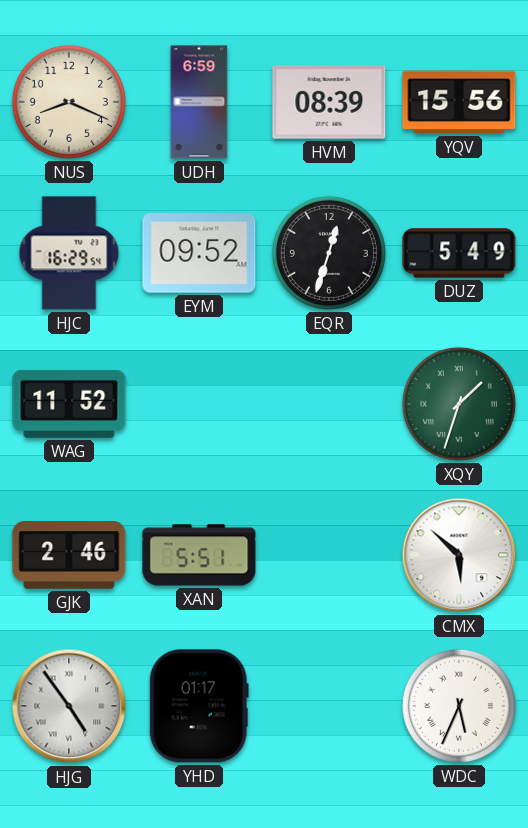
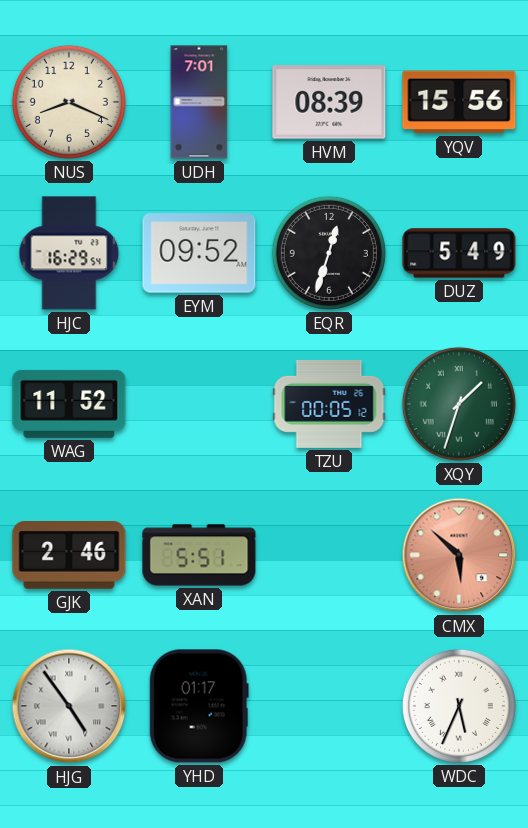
UDH: 6:59 -> 7:01
TZU: none -> 00:05
CMX dial: white -> salmon
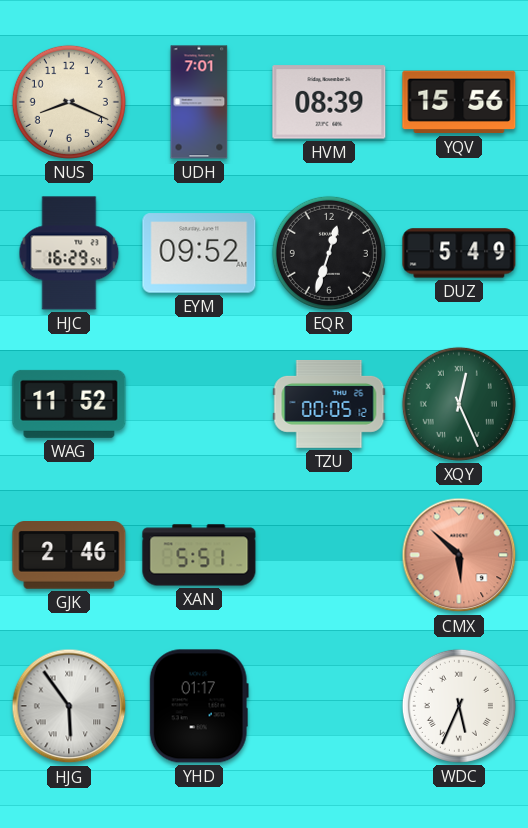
XQY: 1:33 -> 12:26
HJG: 4:54 -> 5:54
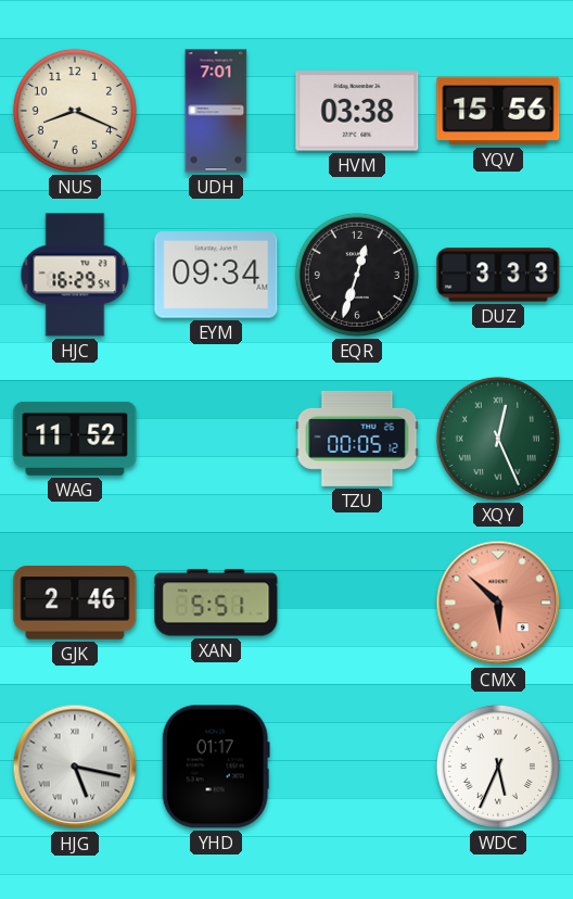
HVM: 08:39 -> 03:38
EYM: 09:52 -> 09:34
DUZ: 5:49 -> 3:33
HJG: 5:54 -> 5:17
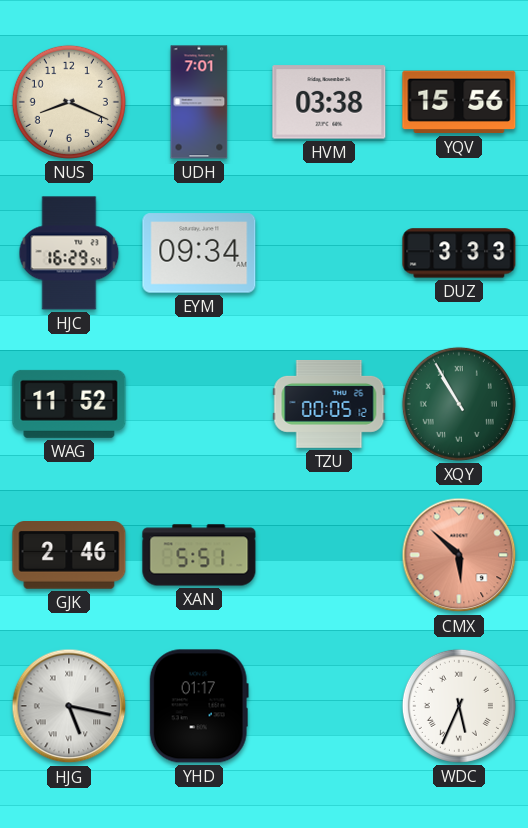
EQR: 12:33 -> none
XQY: 12:26 -> 10:55
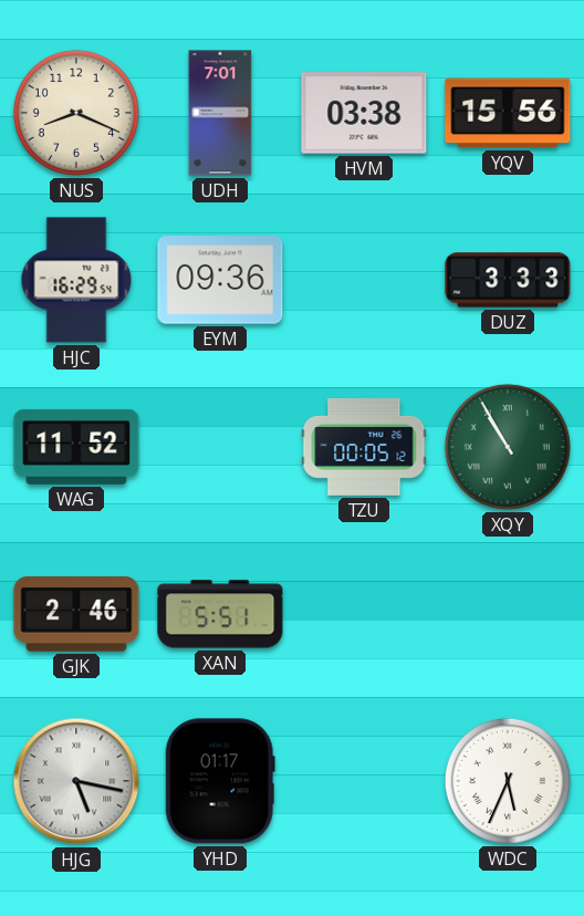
EYM: 09:34 -> 09:36
CMX: 5:52 -> none
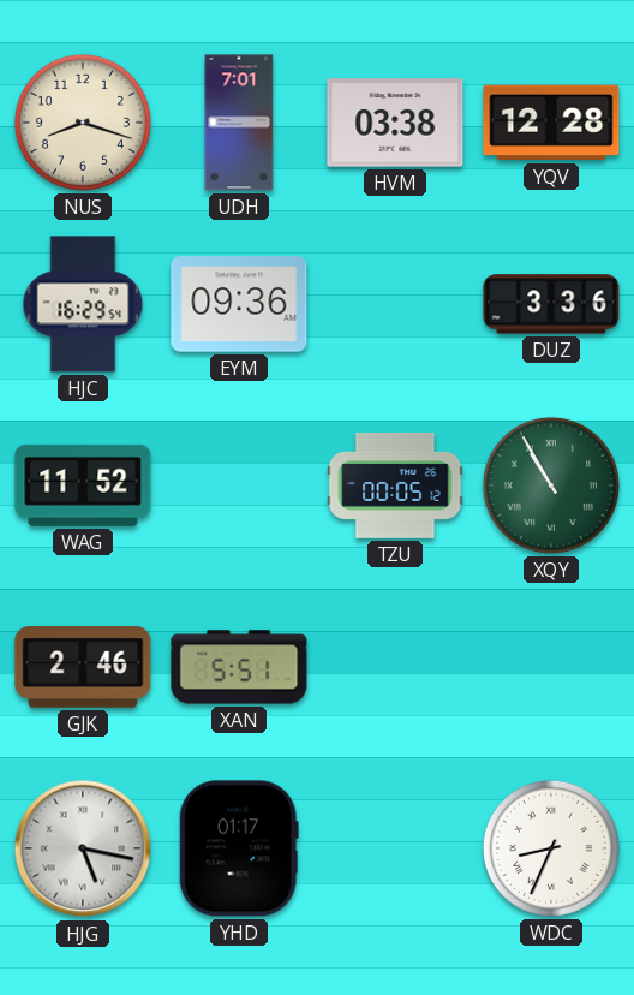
NUS: 8:19 -> 8:18
YQV: 15:56 -> 12:28
DUZ: 3:33 -> 3:36
WDC: 5:34 -> 8:34
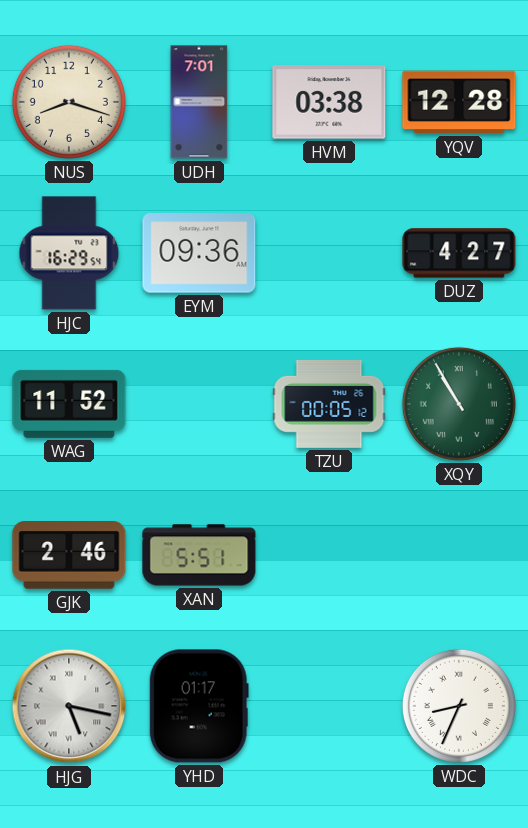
DUZ: 3:36 -> 4:27
